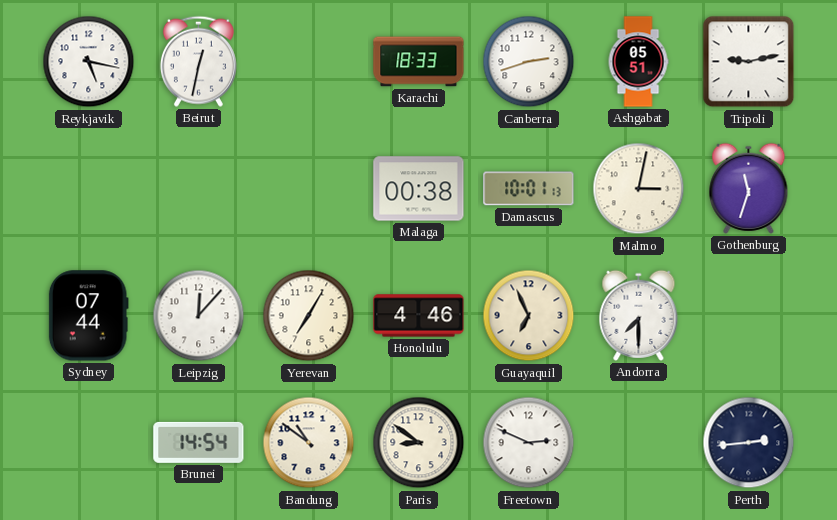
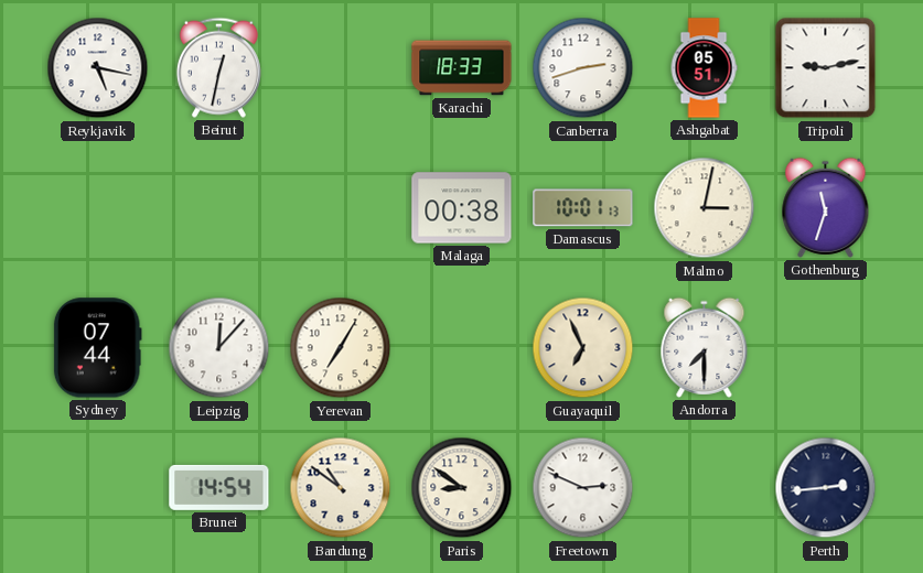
Honolulu: 4:46 -> none
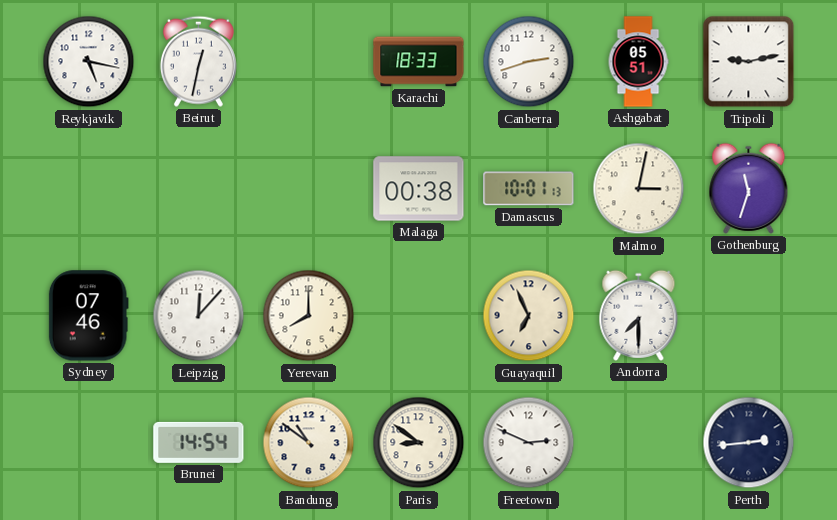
Sydney: 07:44 -> 07:46
Yerevan: 7:05 -> 8:00
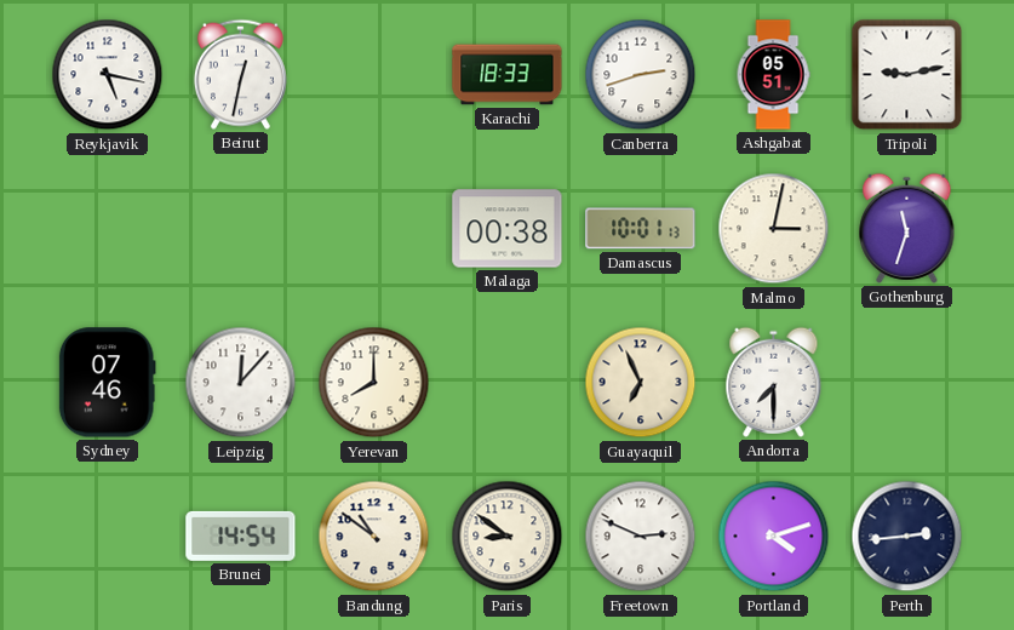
Portland: none -> 4:12
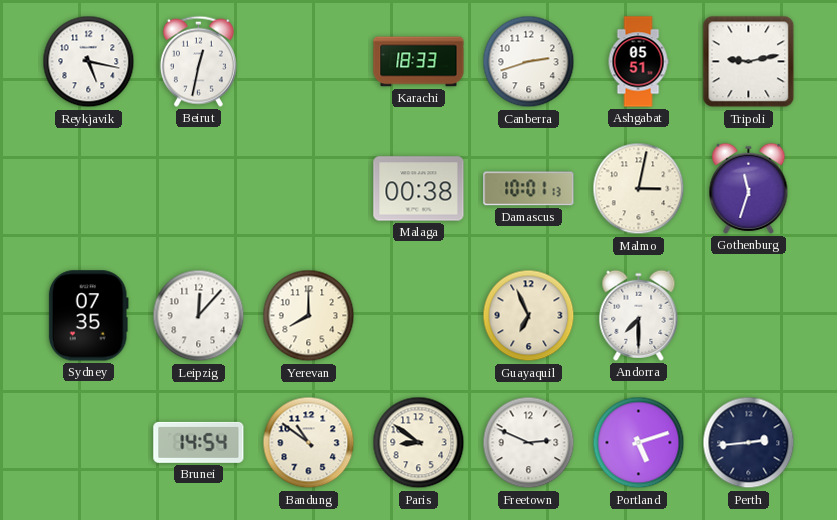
Sydney: 07:46 -> 07:35
Portland: 4:12 -> 5:12
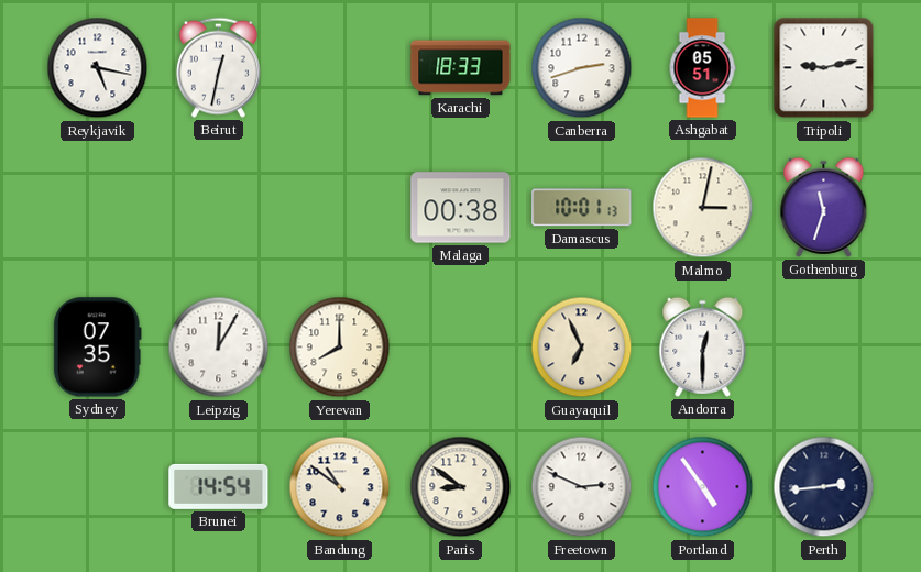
Leipzig: 12:07 -> 12:05
Andorra: 7:30 -> 12:30
Portland: 5:12 -> 4:54
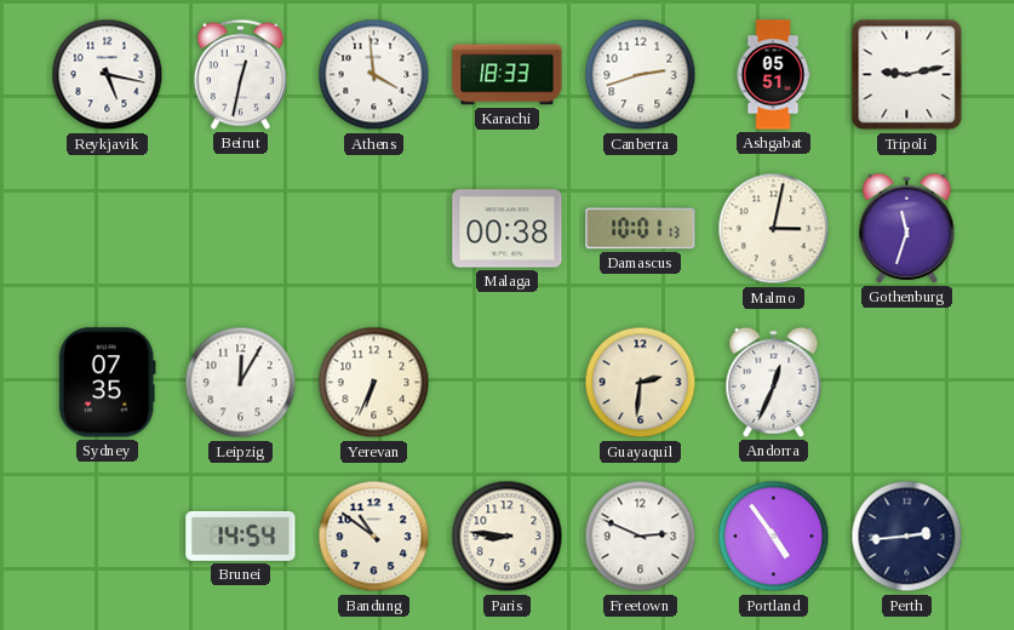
Athens: none -> 3:59
Yerevan: 8:00 -> 6:34
Guayaquil: 6:56 -> 2:31
Andorra: 12:30 -> 12:34
Paris: 8:51 -> 8:46
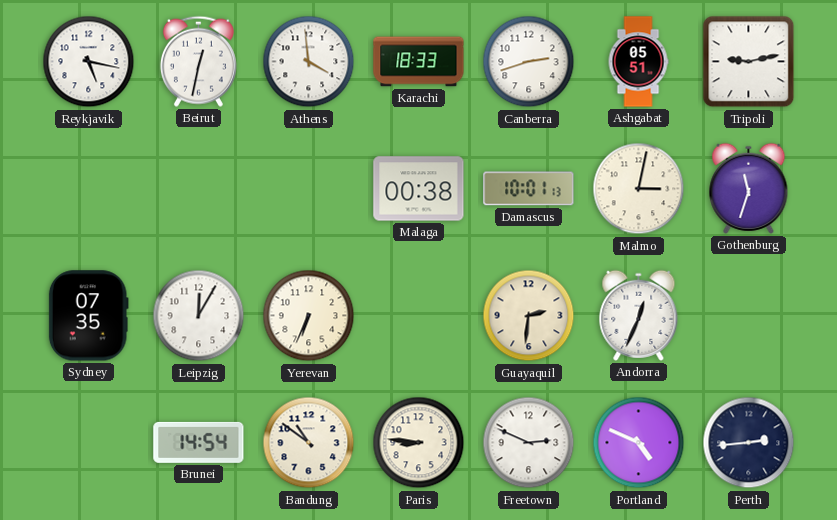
Portland: 4:54 -> 4:49
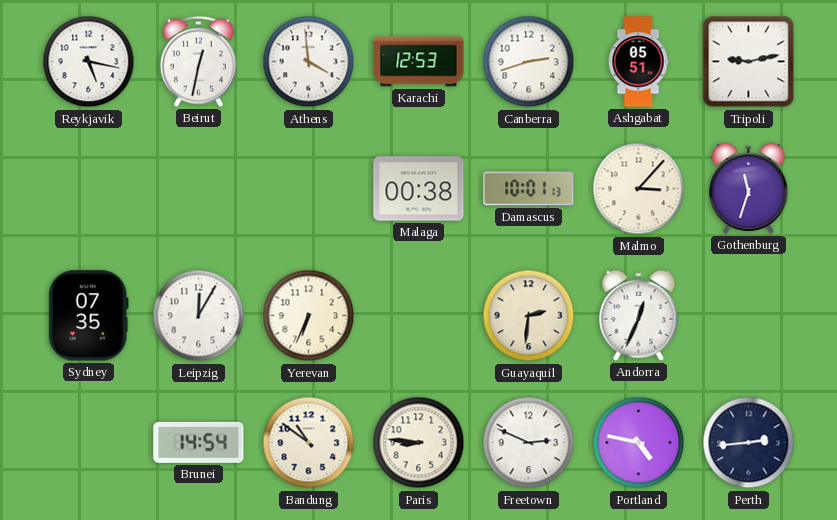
Karachi: 18:33 -> 12:53
Malmo: 3:02 -> 3:07
Portland: 4:49 -> 4:47
